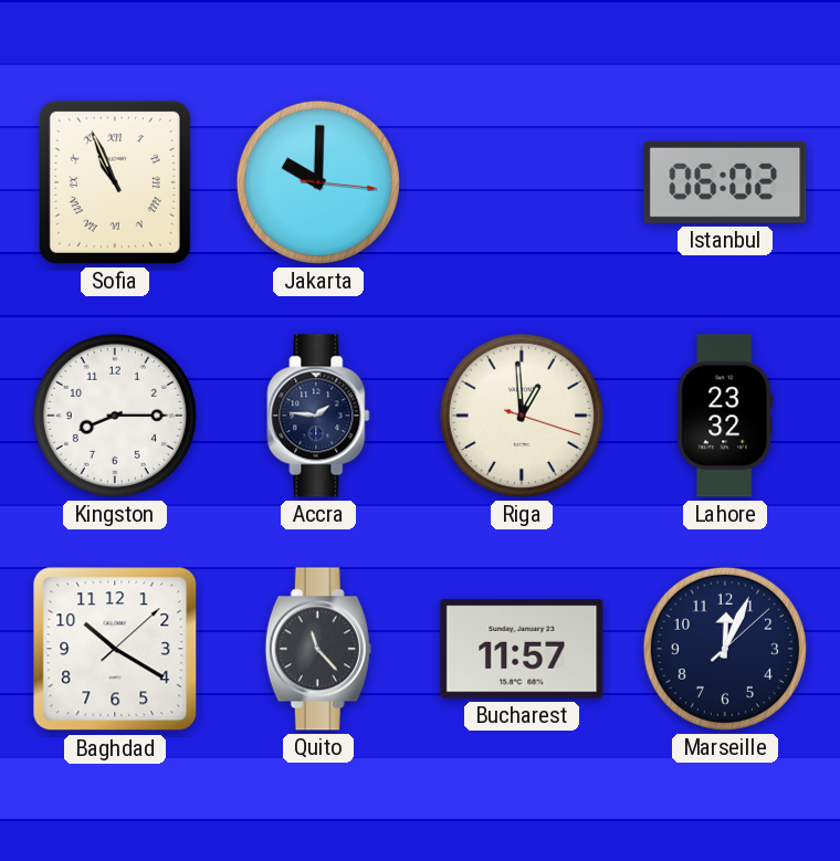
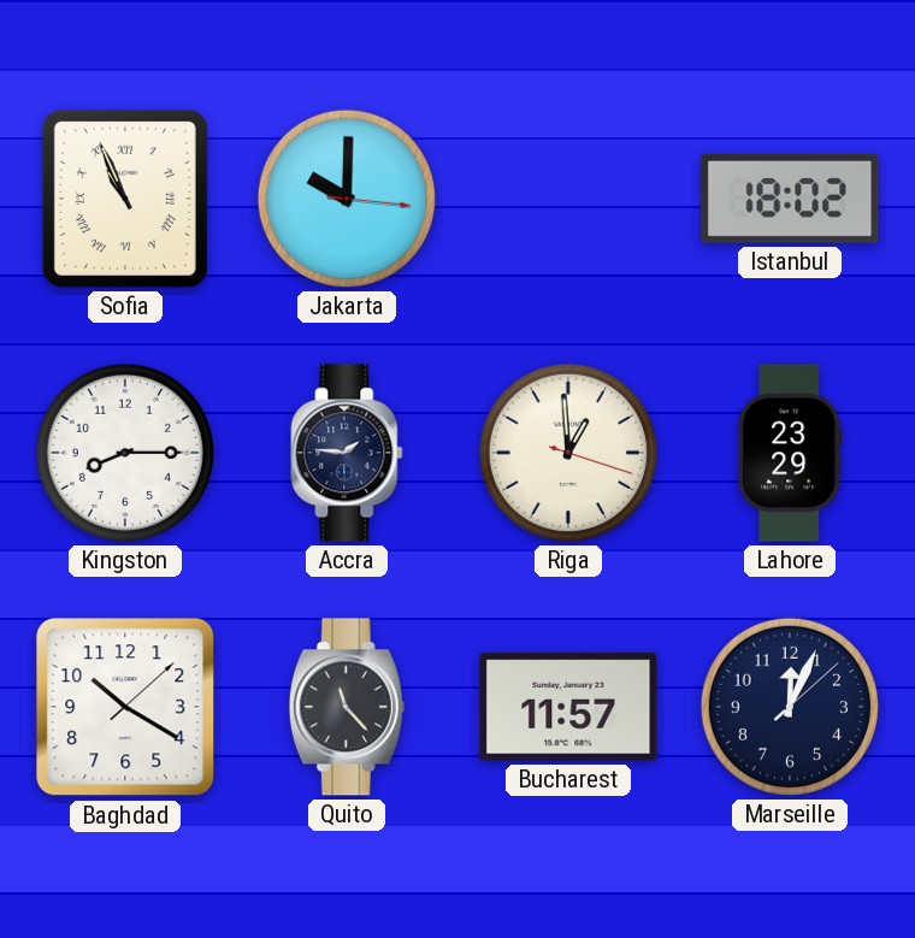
Istanbul: 06:02 -> 18:02
Lahore: 23:32 -> 23:29
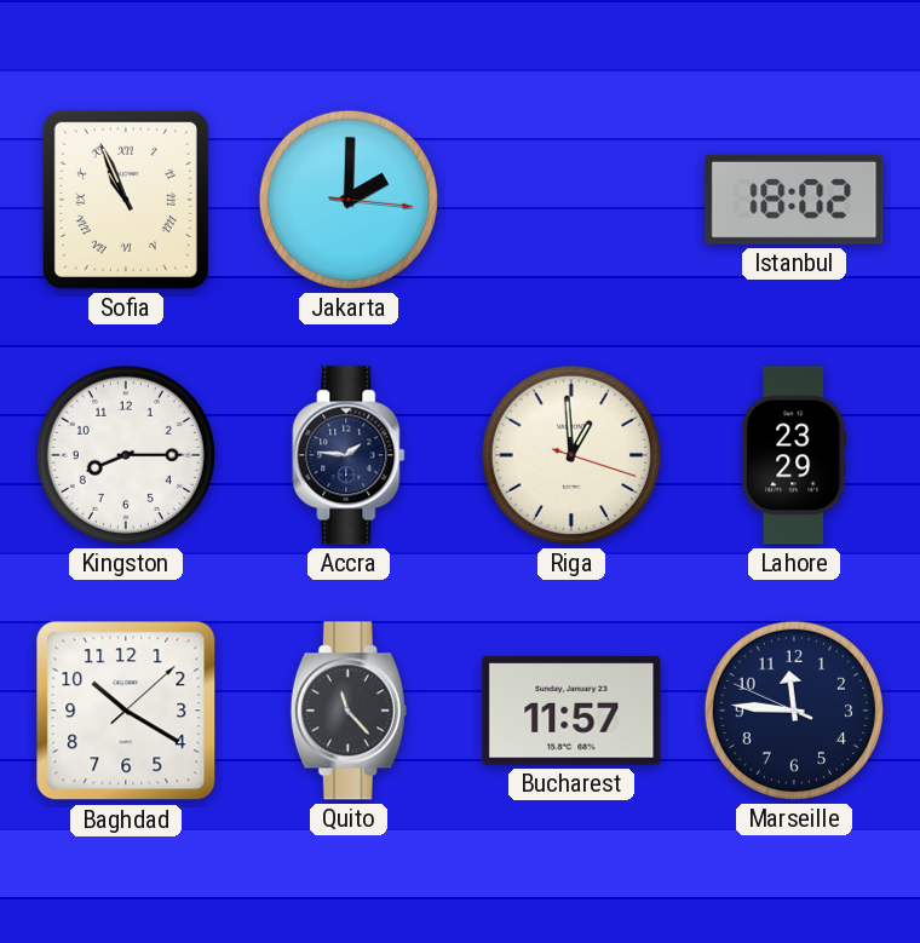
Jakarta: 10:00 -> 2:00
Marseille: 12:04 -> 11:45
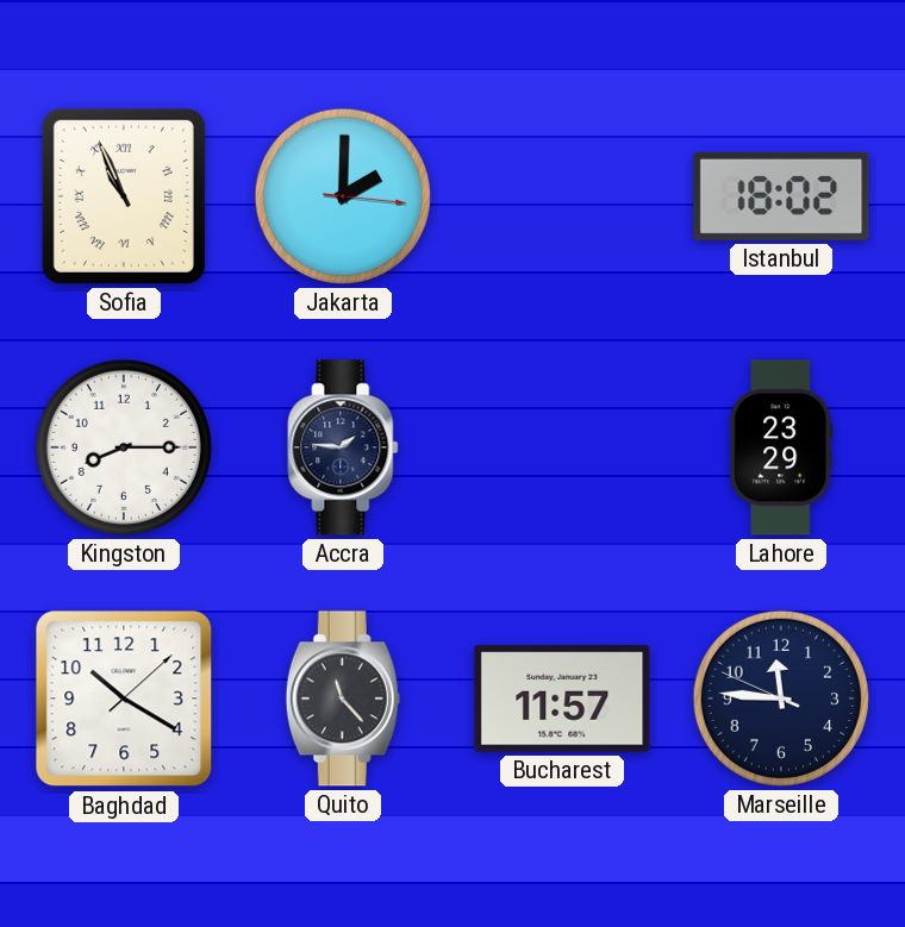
Riga: 12:59 -> none
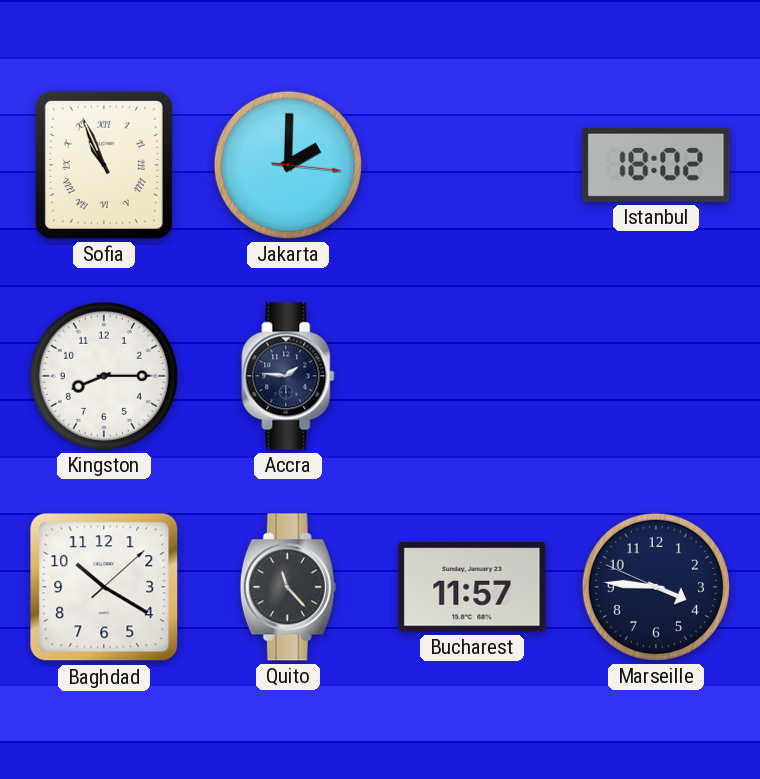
Lahore: 23:29 -> none
Marseille: 11:45 -> 3:45
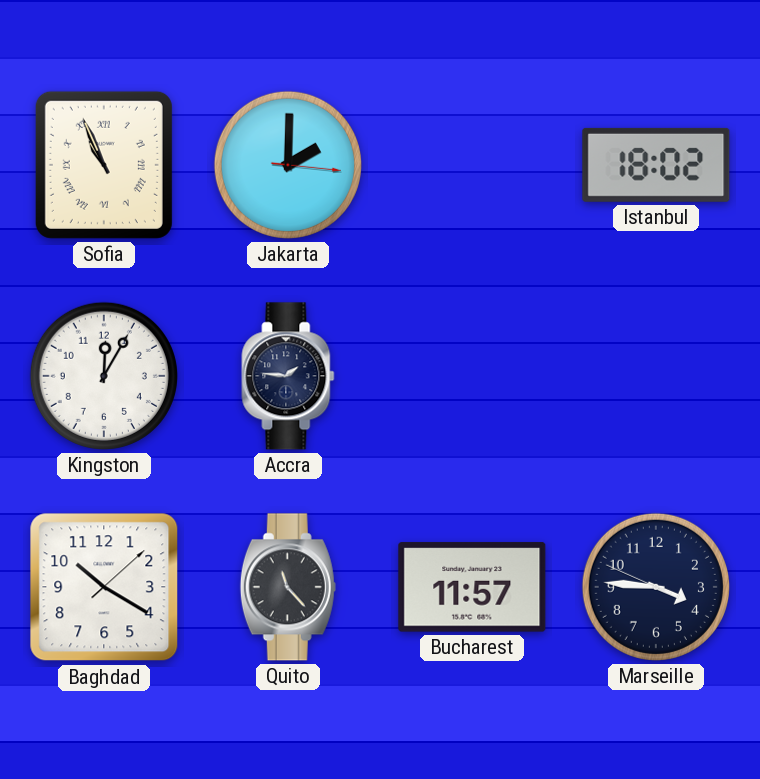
Kingston: 8:15 -> 12:05
